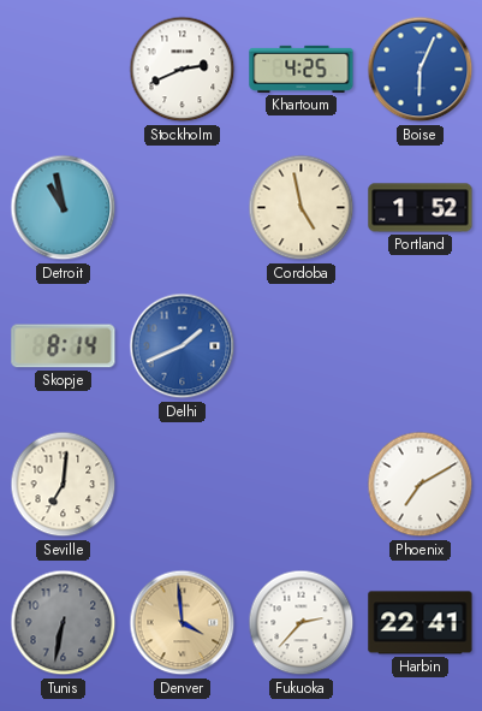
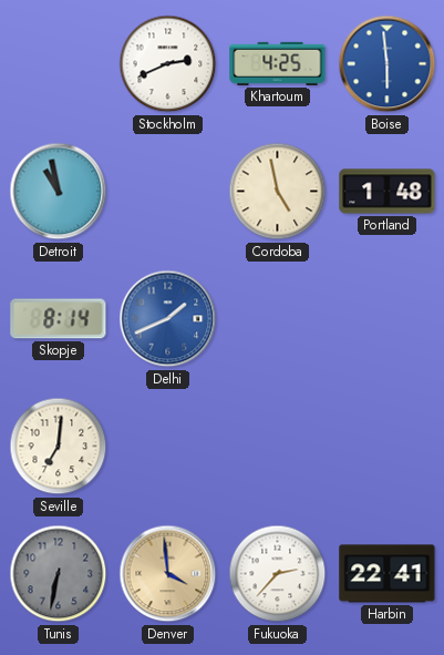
Boise: 6:04 -> 5:59
Portland: 1:52 -> 1:48
Phoenix: 7:10 -> none
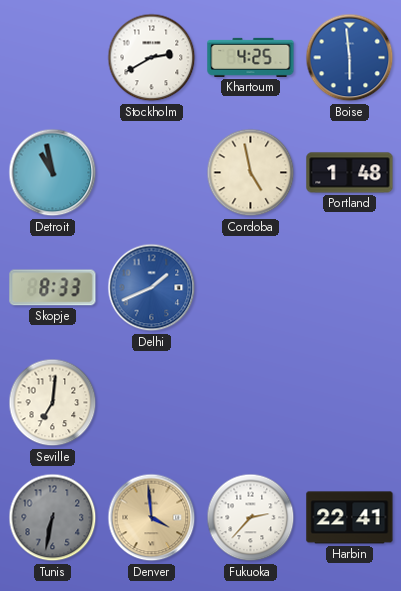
Stockholm: 2:41 -> 2:40
Skopje: 8:14 -> 8:33
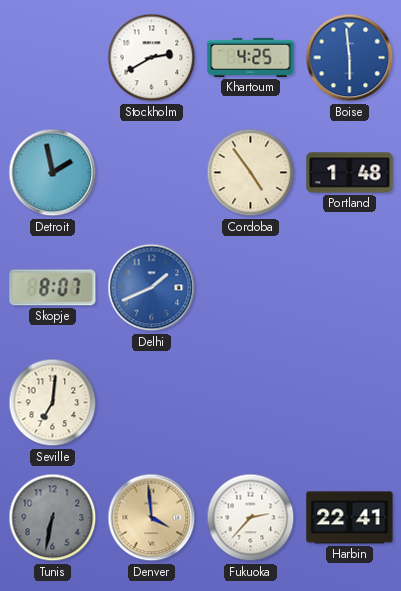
Detroit: 10:58 -> 1:58
Cordoba: 4:58 -> 4:54
Skopje: 8:33 -> 8:07
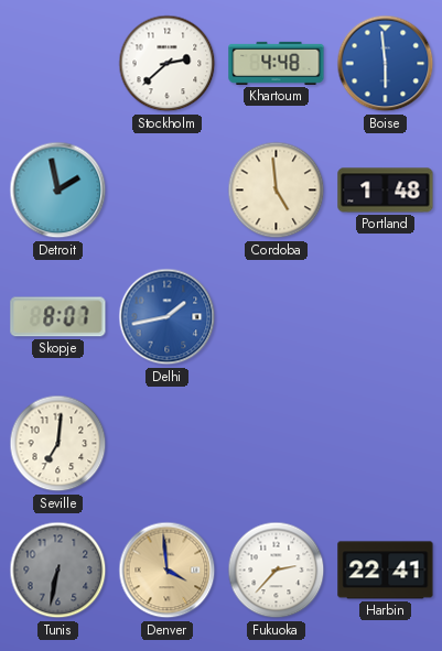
Stockholm: 2:40 -> 2:38
Khartoum: 4:25 -> 4:48
Cordoba: 4:54 -> 4:59
Delhi: 1:41 -> 1:43
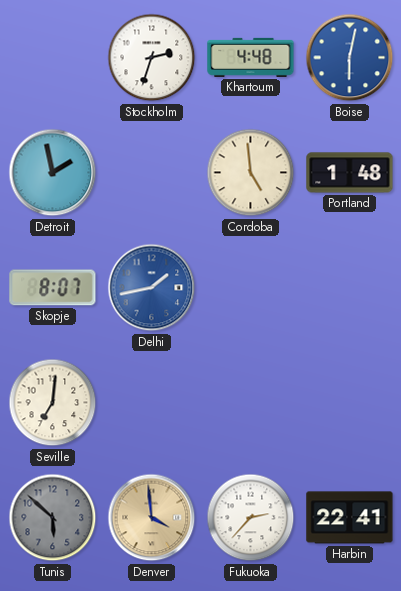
Stockholm: 2:38 -> 2:33
Boise: 5:59 -> 6:02
Tunis: 6:32 -> 5:52
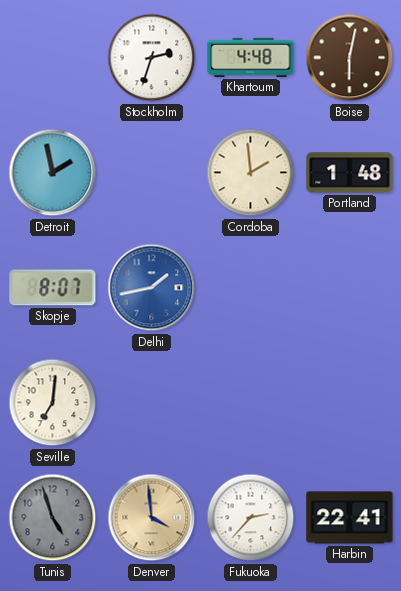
Boise dial: blue -> brown
Cordoba: 4:59 -> 1:59
Tunis: 5:52 -> 4:57
